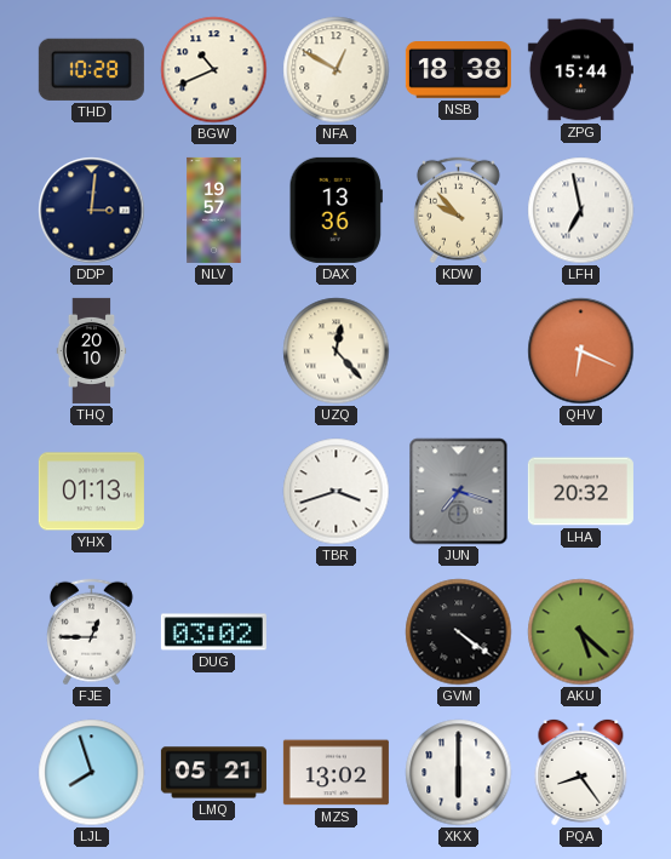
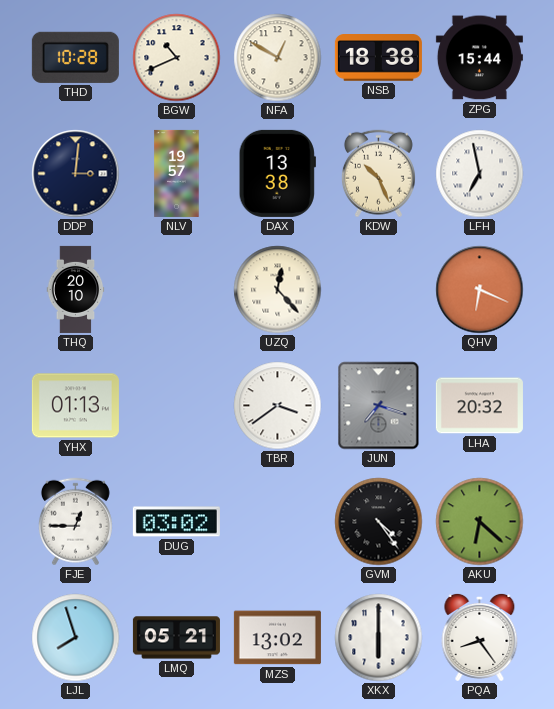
DAX: 13:36 -> 13:38
KDW: 9:53 -> 10:26
TBR: 3:42 -> 3:39
GVM: 4:21 -> 4:24
AKU: 5:22 -> 6:22
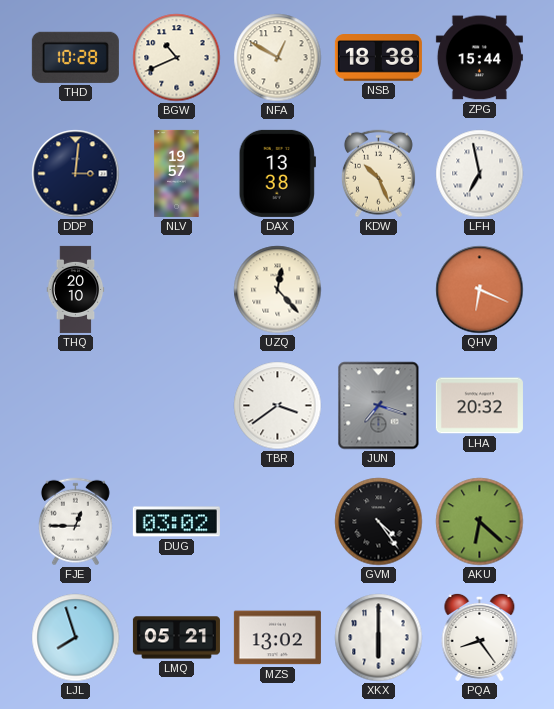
YHX: 01:13 -> none
